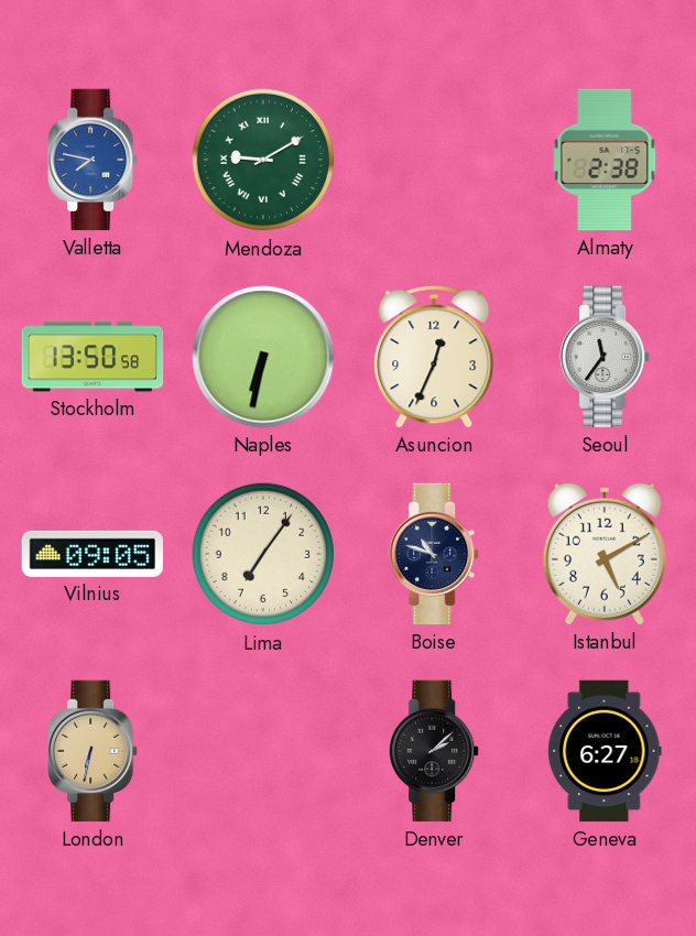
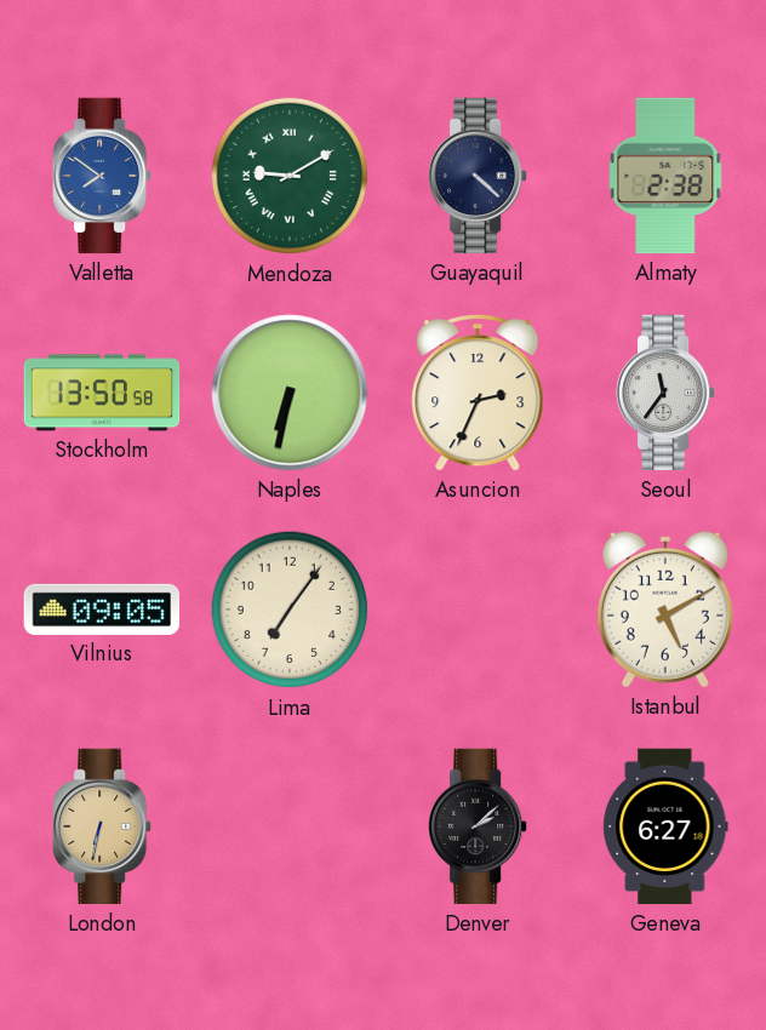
Valletta: 7:47 -> 7:51
Guayaquil: none -> 4:22
Asuncion: 12:34 -> 2:34
Boise: 10:48 -> none
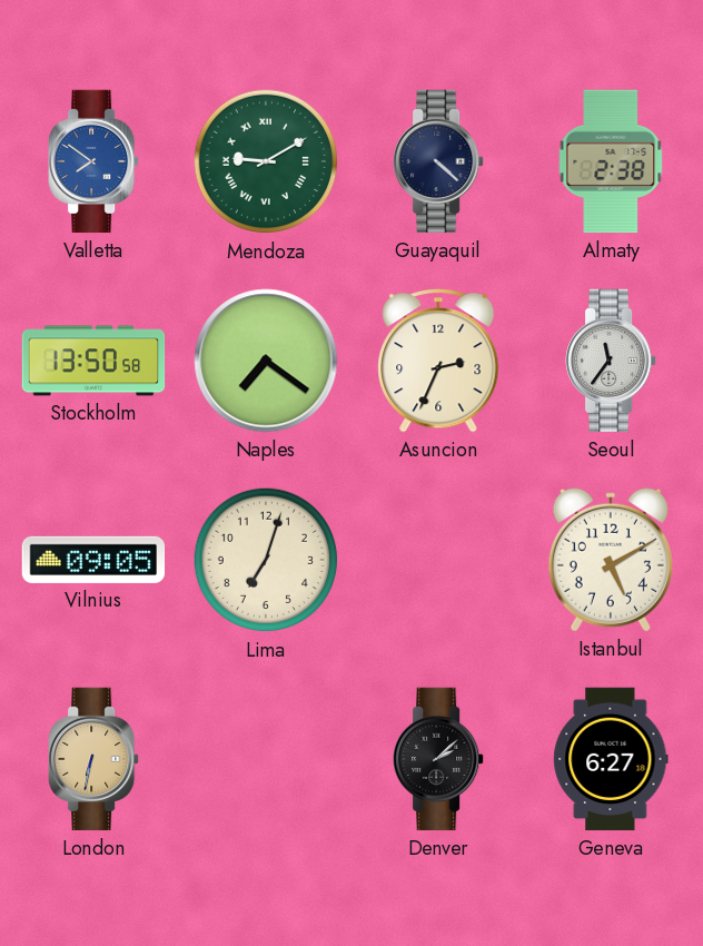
Naples: 6:32 -> 7:21
Lima: 7:06 -> 7:03
